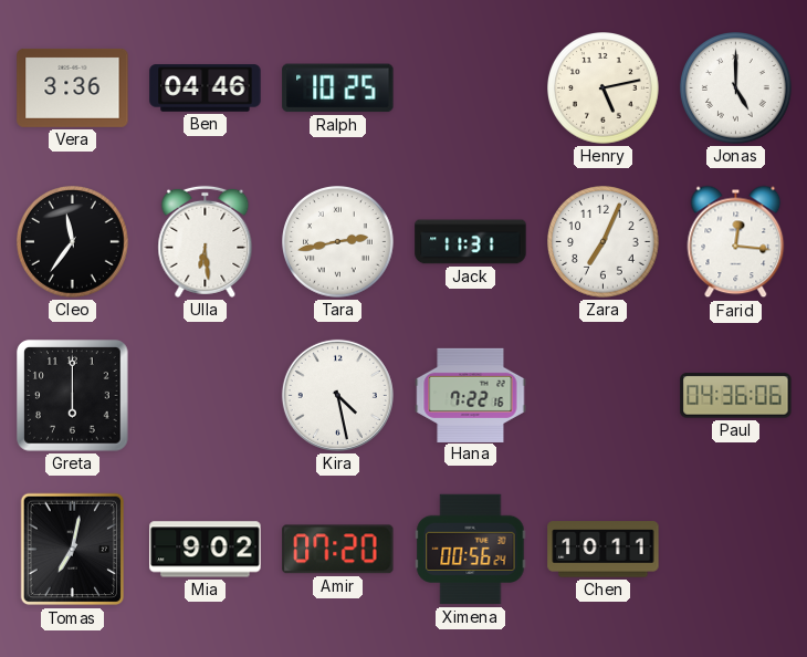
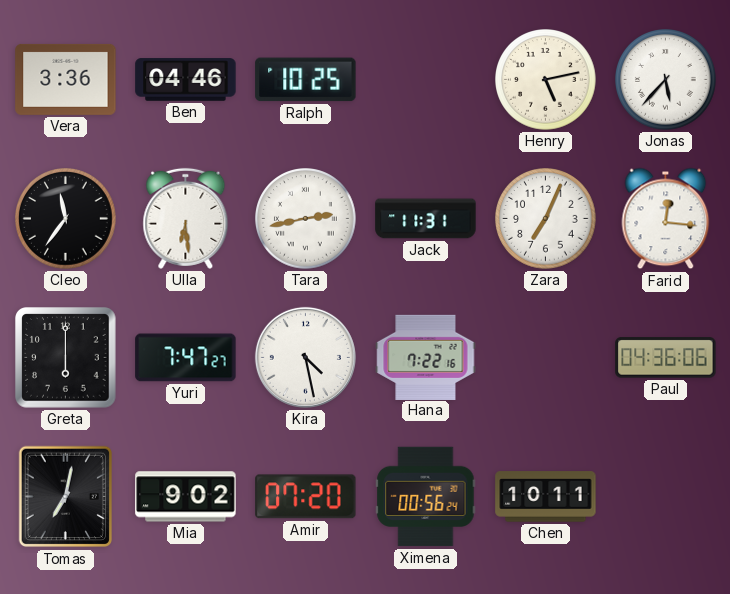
Jonas: 5:00 -> 5:37
Yuri: none -> 7:47
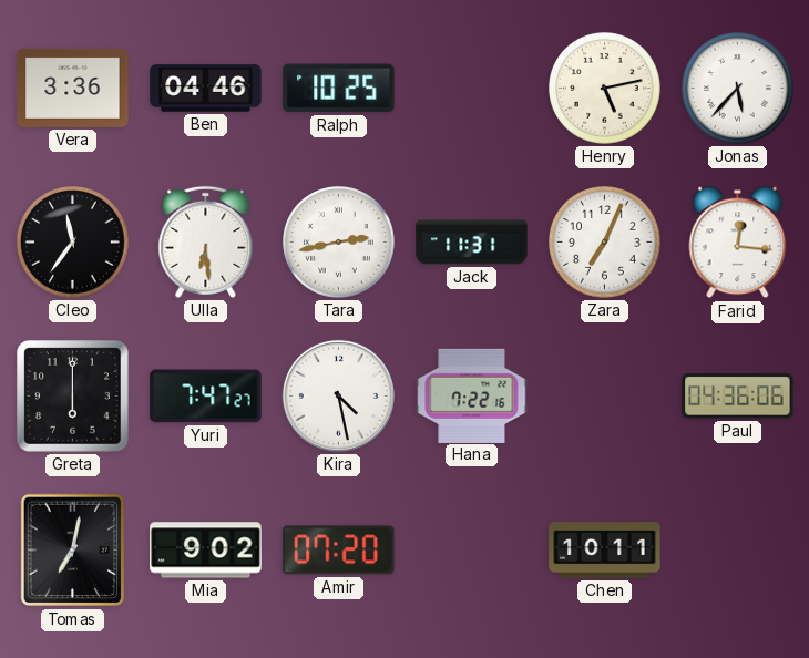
Ximena: 00:56 -> none
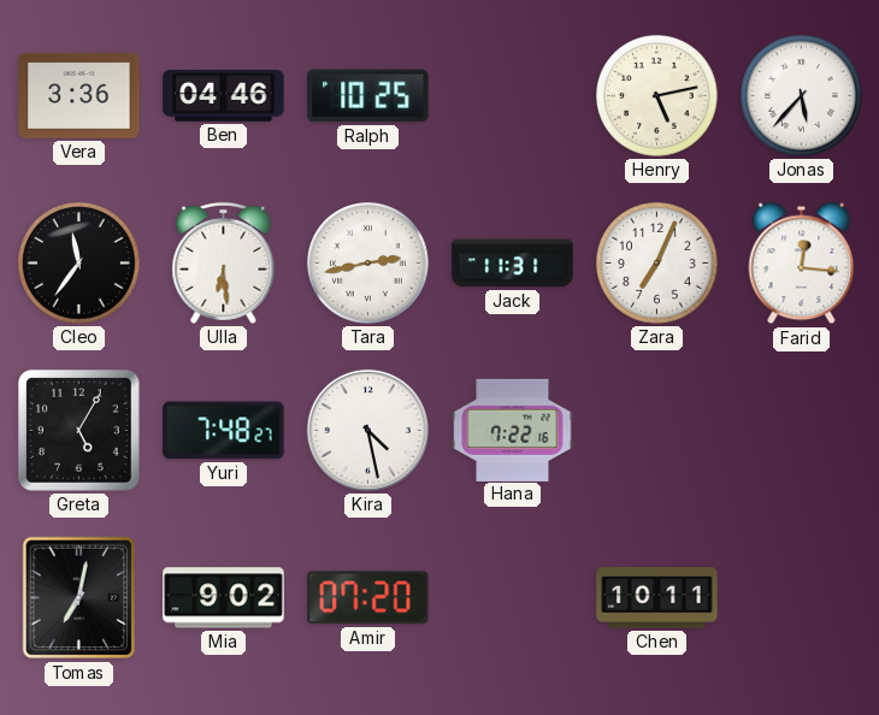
Greta: 6:00 -> 5:05
Yuri: 7:47 -> 7:48
Paul: 04:36 -> none
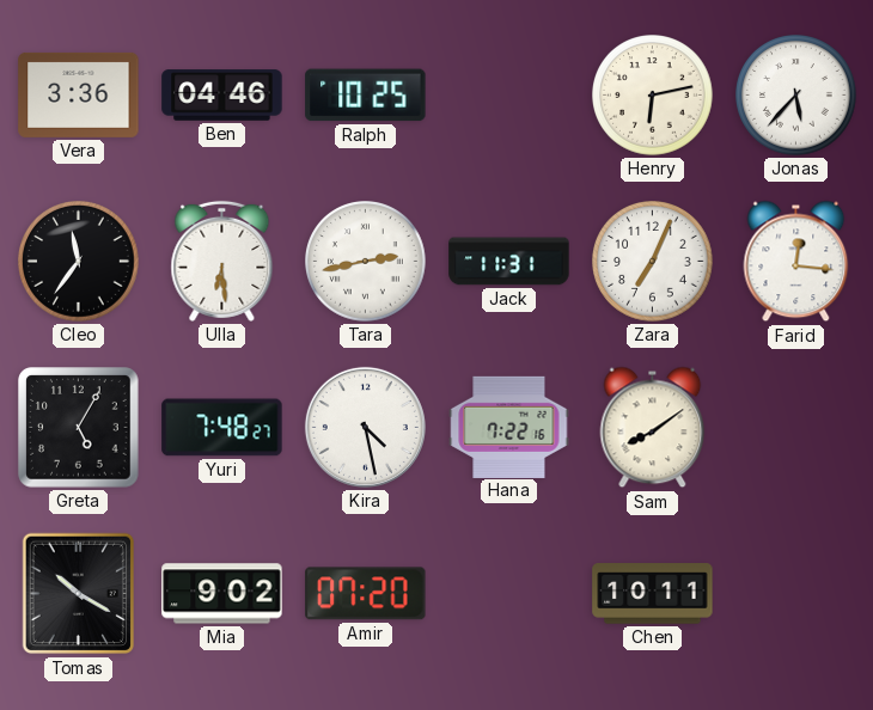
Henry: 5:13 -> 6:13
Sam: none -> 8:09
Tomas: 7:02 -> 10:20
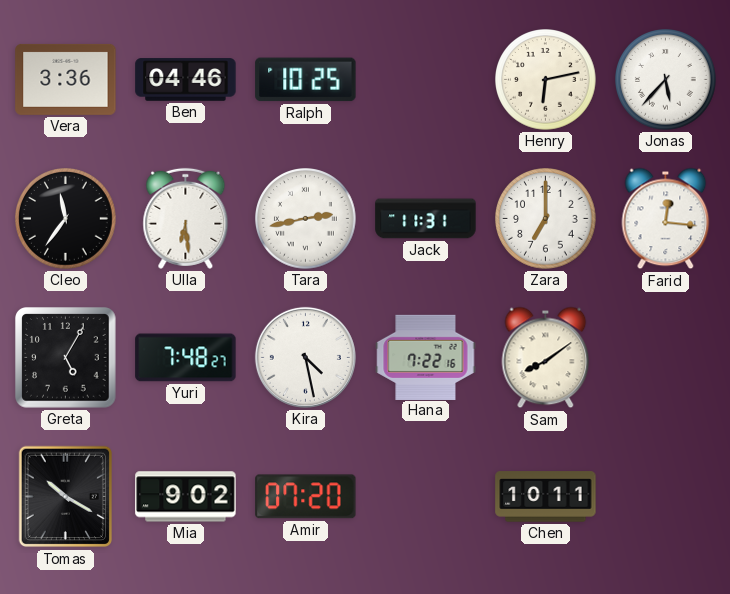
Zara: 7:04 -> 7:00
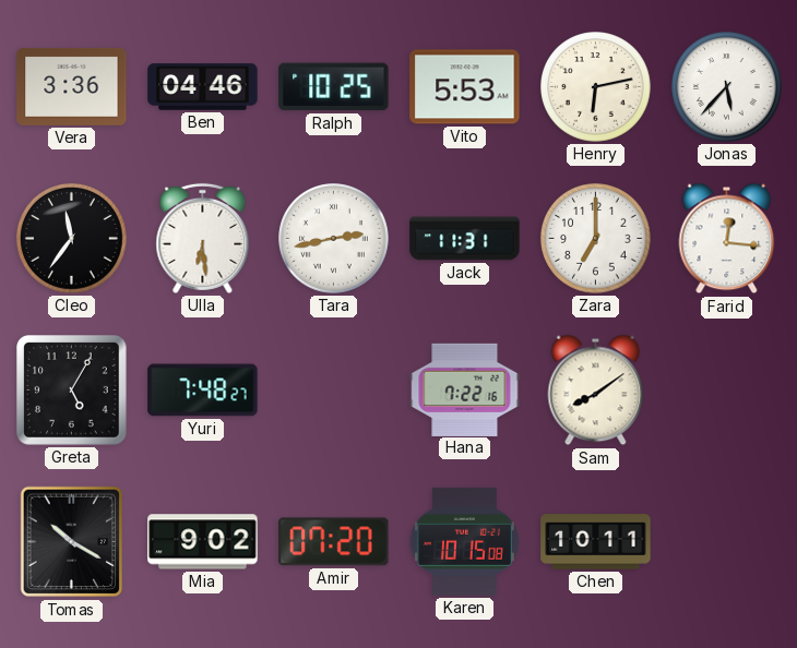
Vito: none -> 5:53
Kira: 4:28 -> none
Karen: none -> 10:15
